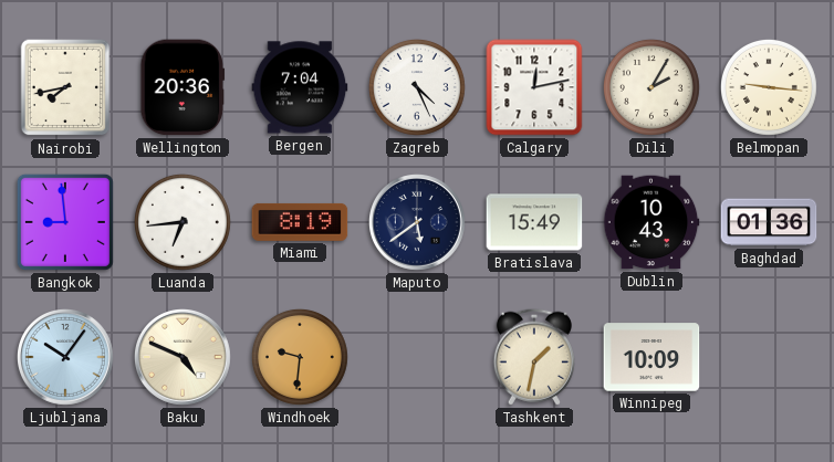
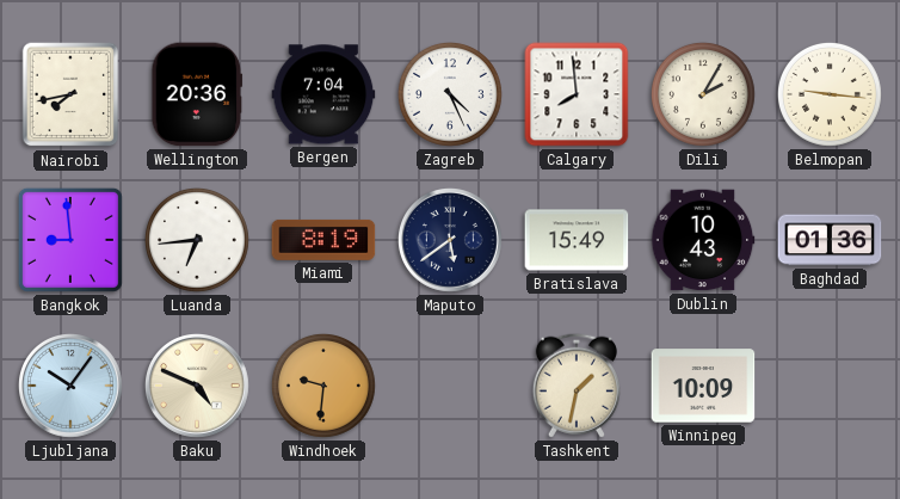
Calgary: 12:13 -> 7:59
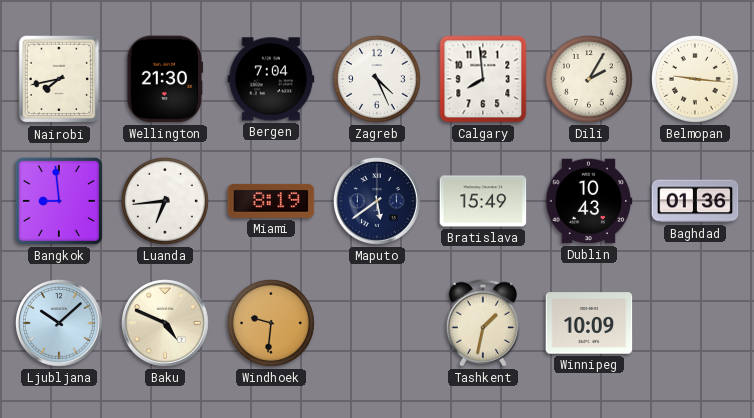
Wellington: 20:36 -> 21:30
Ljubljana: 10:06 -> 10:08
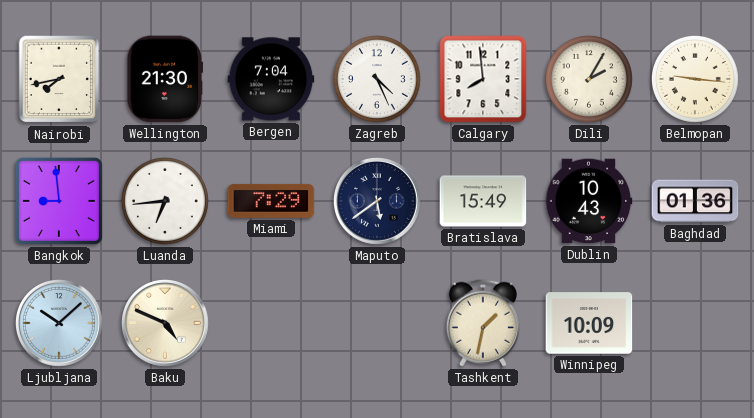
Miami: 8:19 -> 7:29
Windhoek: 9:31 -> none
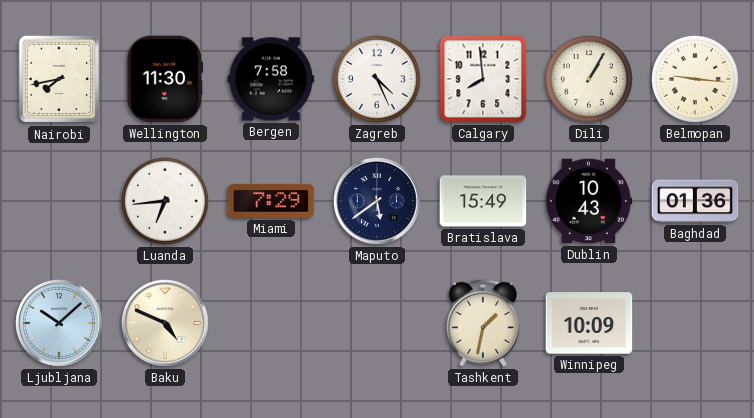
Wellington: 21:30 -> 11:30
Bergen: 7:04 -> 7:58
Dili: 2:05 -> 1:05
Bangkok: 8:59 -> none
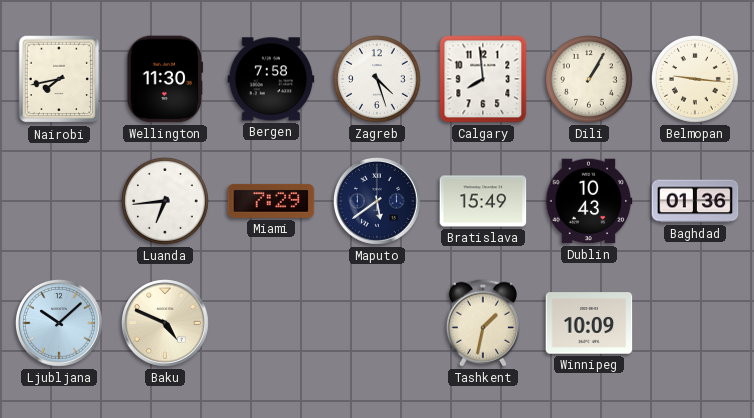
Zagreb: 4:26 -> 4:27
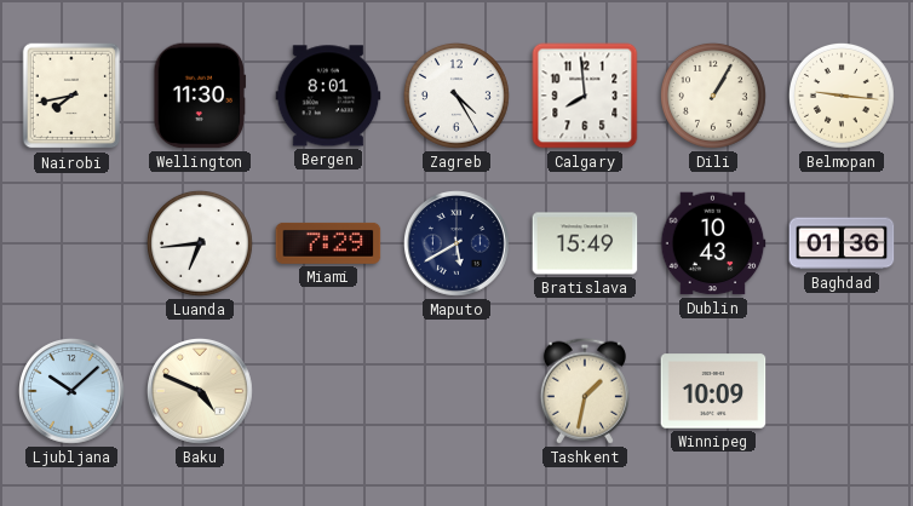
Bergen: 7:58 -> 8:01
Zagreb: 4:27 -> 4:25
Maputo: 5:39 -> 5:40
